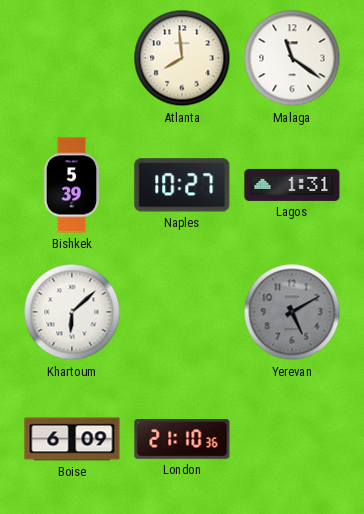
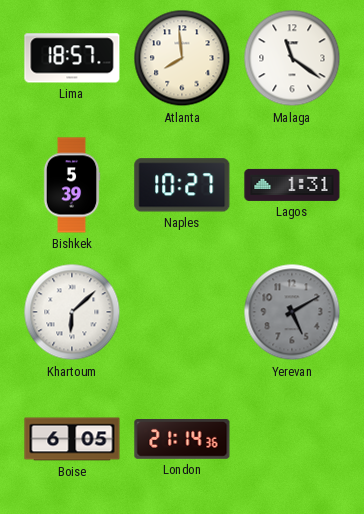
Lima: none -> 18:57
Boise: 6:09 -> 6:05
London: 21:10 -> 21:14
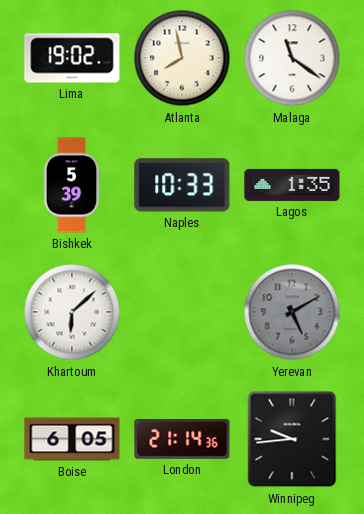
Lima: 18:57 -> 19:02
Atlanta: 7:59 -> 7:58
Naples: 10:27 -> 10:33
Lagos: 1:31 -> 1:35
Winnipeg: none -> 9:44
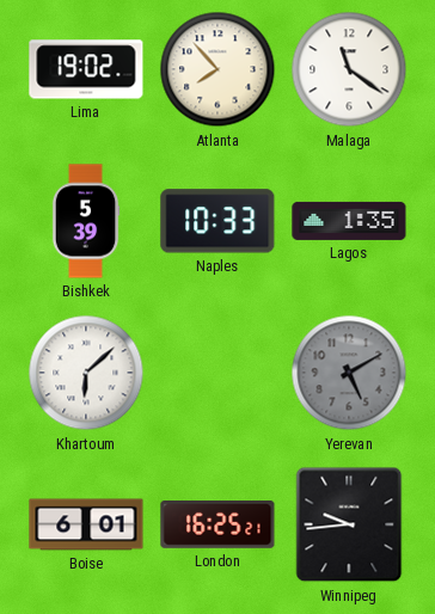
Atlanta: 7:58 -> 7:53
Boise: 6:05 -> 6:01
London: 21:14 -> 16:25
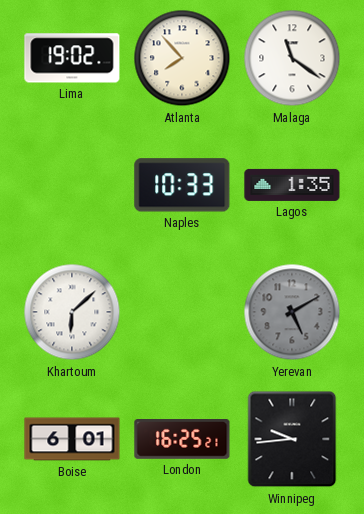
Bishkek: 5:39 -> none
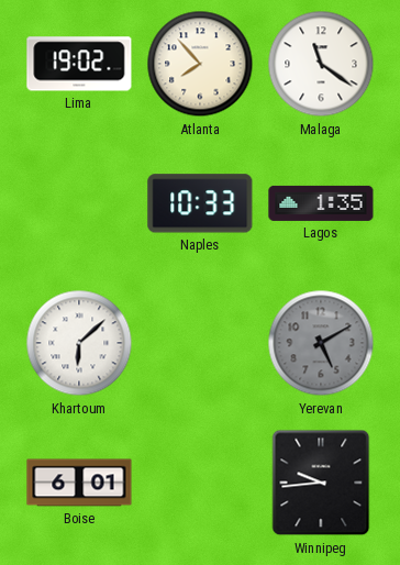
London: 16:25 -> none
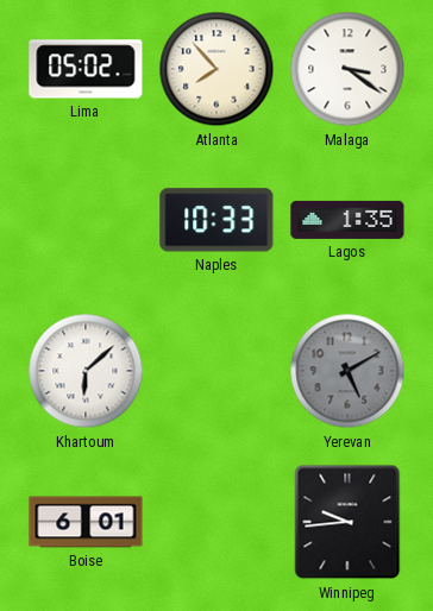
Lima: 19:02 -> 05:02
Malaga: 11:21 -> 3:21
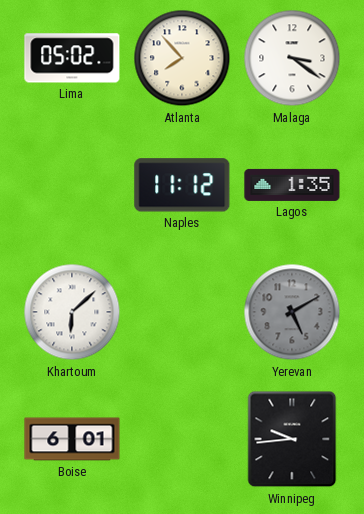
Naples: 10:33 -> 11:12
